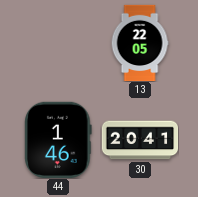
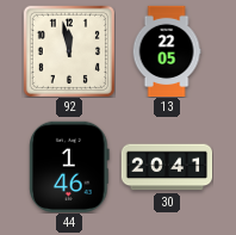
92: none -> 11:58
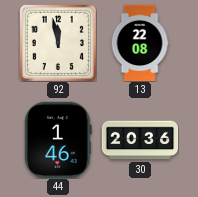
13: 22:05 -> 22:08
30: 20:41 -> 20:36
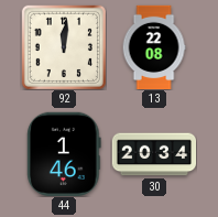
92: 11:58 -> 12:01
30: 20:36 -> 20:34
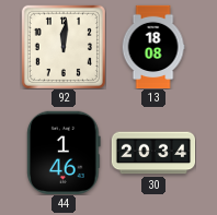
13: 22:08 -> 18:08
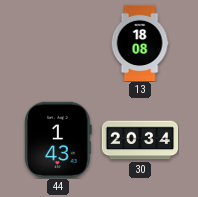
92: 12:01 -> none
44: 1:46 -> 1:43
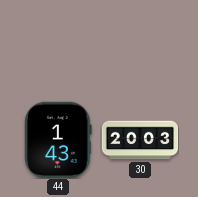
13: 18:08 -> none
30: 20:34 -> 20:03
